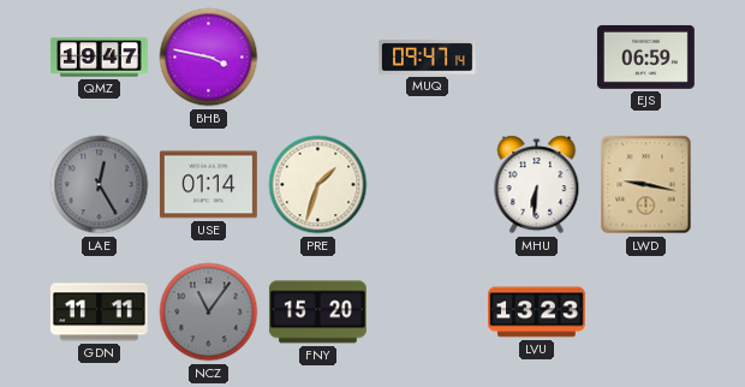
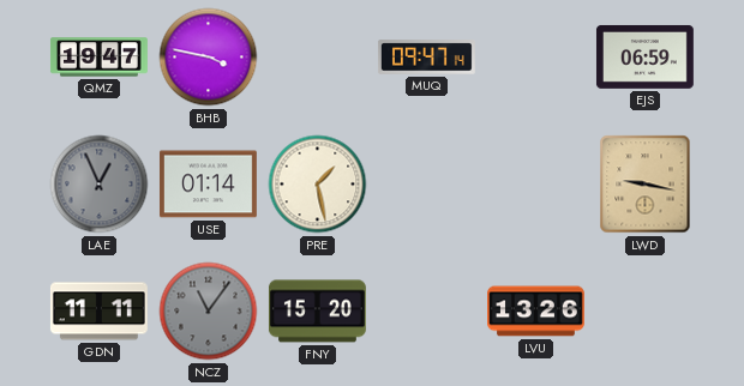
LAE: 12:25 -> 12:56
PRE: 1:33 -> 1:28
MHU: 6:31 -> none
LVU: 13:23 -> 13:26
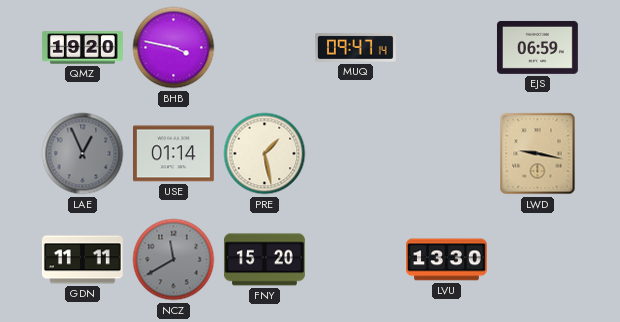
QMZ: 19:47 -> 19:20
NCZ: 11:06 -> 11:40
LVU: 13:26 -> 13:30
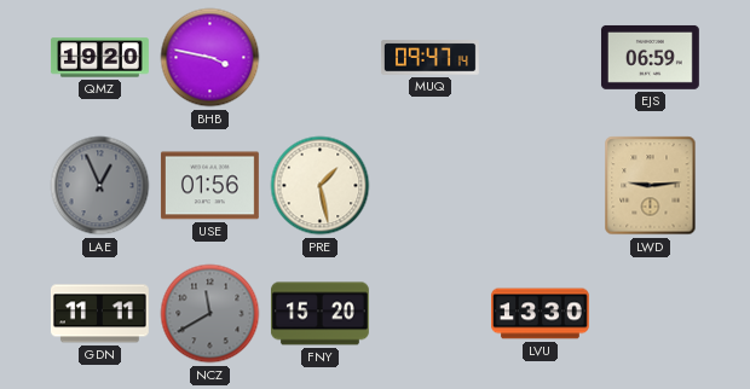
USE: 01:14 -> 01:56
LWD: 9:17 -> 9:14
